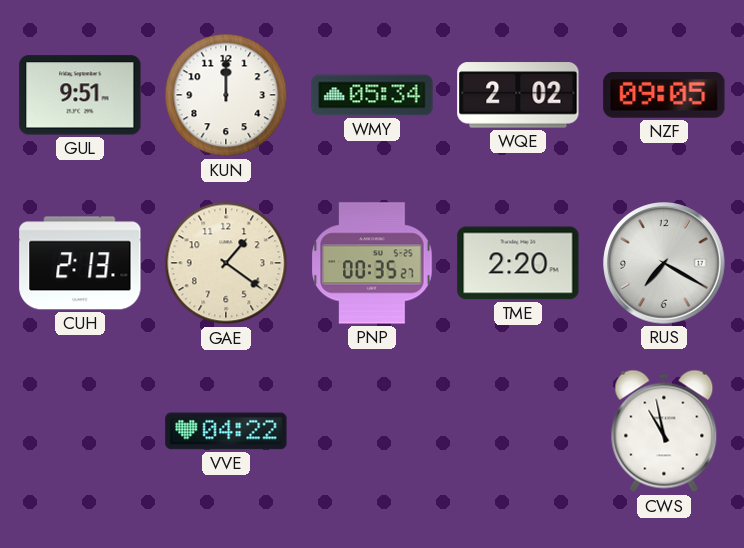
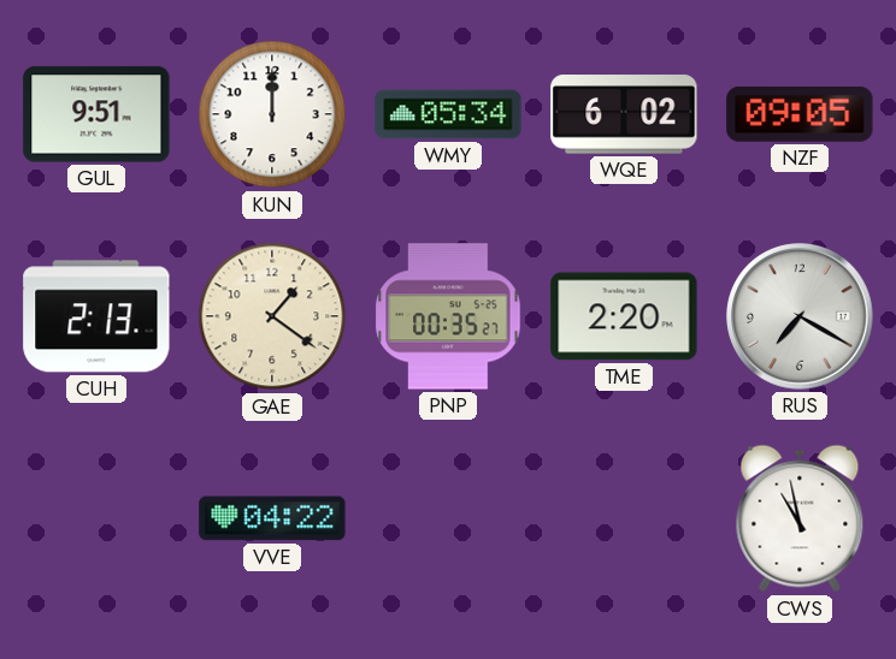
WQE: 2:02 -> 6:02
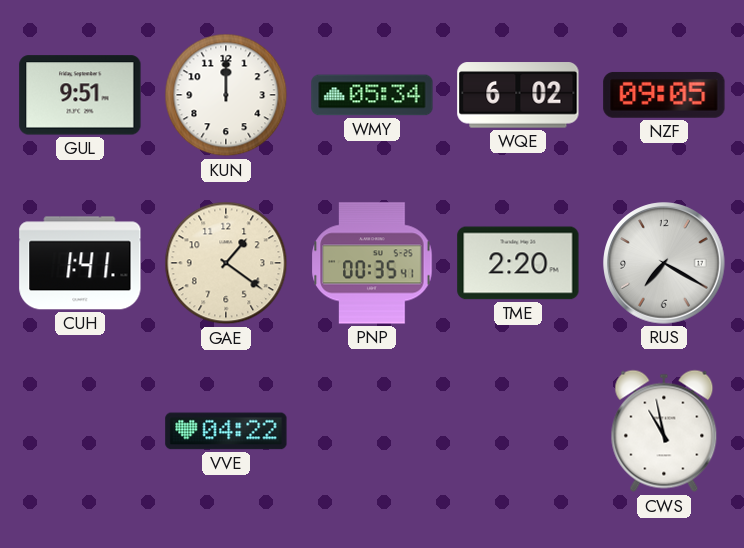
CUH: 2:13 -> 1:41
PNP: 00:35:27 -> 00:35:41
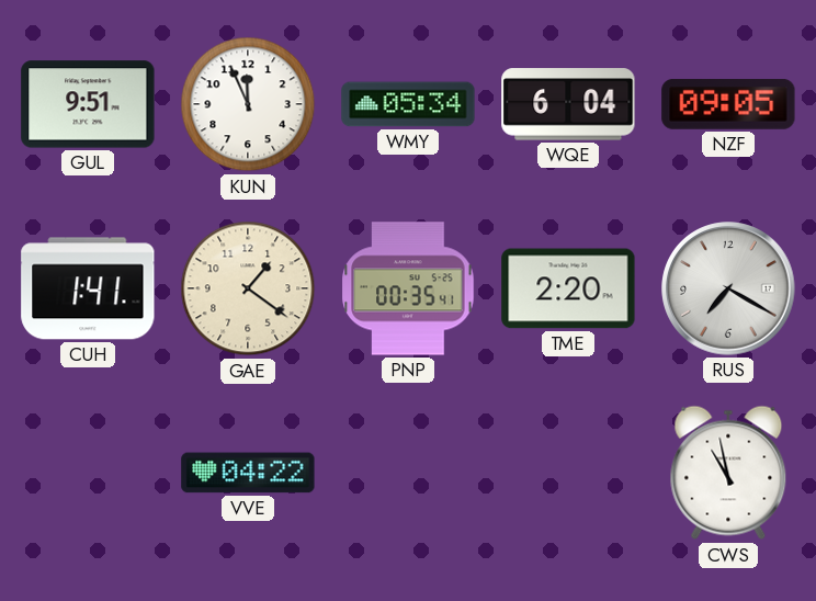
KUN: 12:00 -> 11:56
WQE: 6:02 -> 6:04
